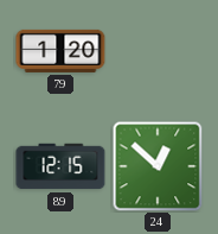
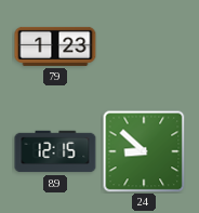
79: 1:20 -> 1:23
24: 12:52 -> 8:52
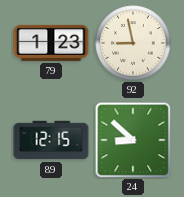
92: none -> 8:58
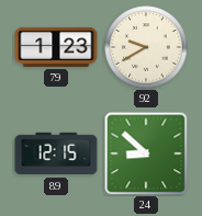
92: 8:58 -> 9:40
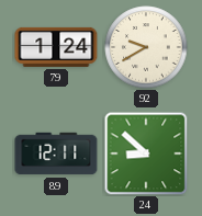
79: 1:23 -> 1:24
89: 12:15 -> 12:11
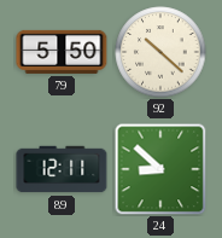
79: 1:24 -> 5:50
92: 9:40 -> 10:22
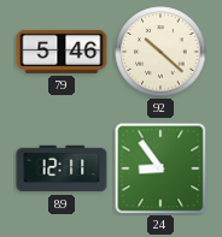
79: 5:50 -> 5:46
24: 8:52 -> 8:54
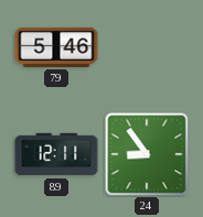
92: 10:22 -> none
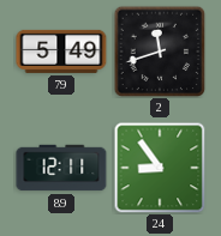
79: 5:46 -> 5:49
2: none -> 11:42
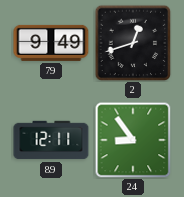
79: 5:49 -> 9:49
2: 11:42 -> 12:42
